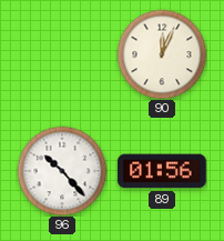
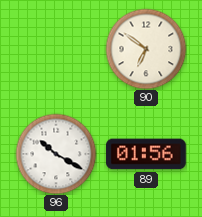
90: 12:04 -> 6:51
96: 10:23 -> 10:20
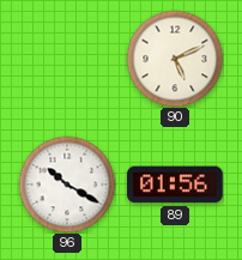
90: 6:51 -> 5:11
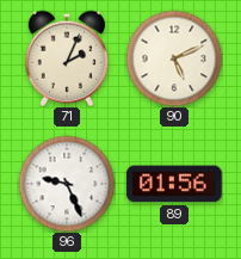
71: none -> 2:04
96: 10:20 -> 9:26
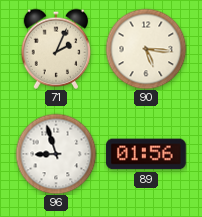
90: 5:11 -> 5:16
96: 9:26 -> 8:57
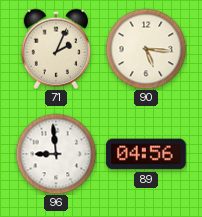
96: 8:57 -> 8:59
89: 01:56 -> 04:56
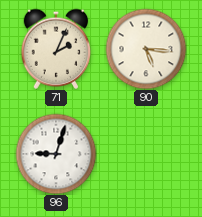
96: 8:59 -> 9:03
89: 04:56 -> none
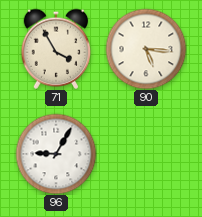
71: 2:04 -> 3:55
96: 9:03 -> 9:05
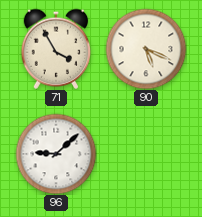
90: 5:16 -> 5:19
96: 9:05 -> 9:08
